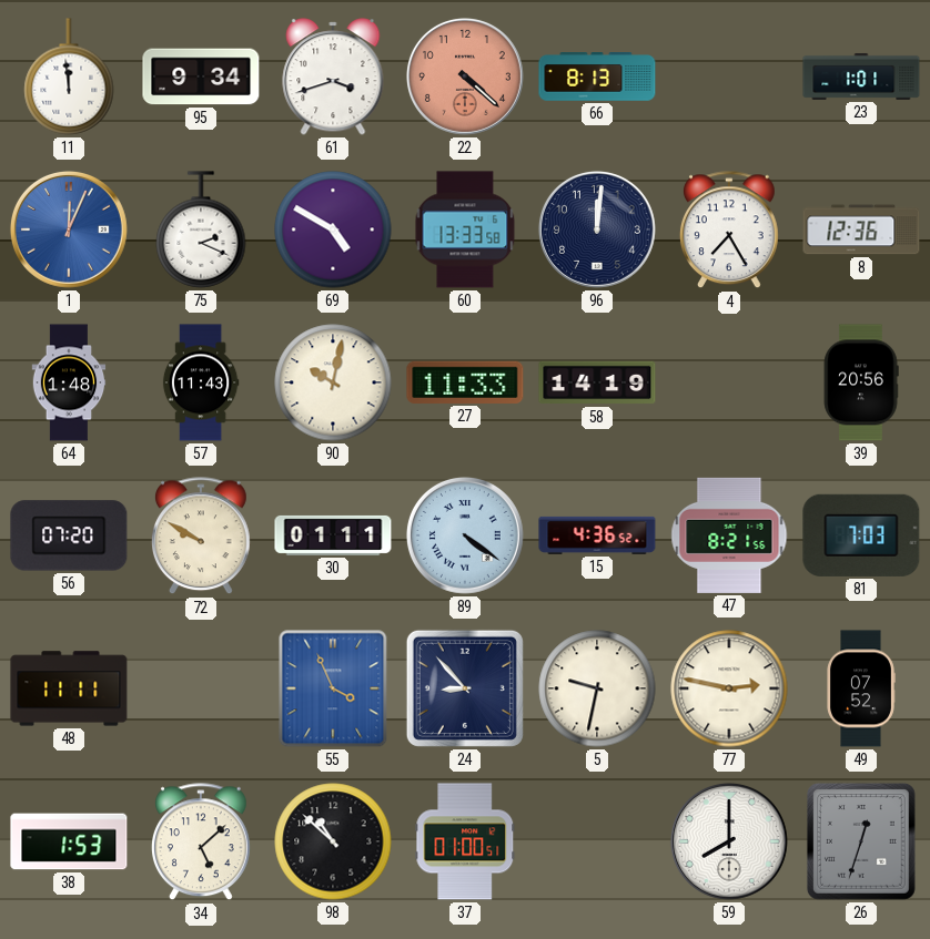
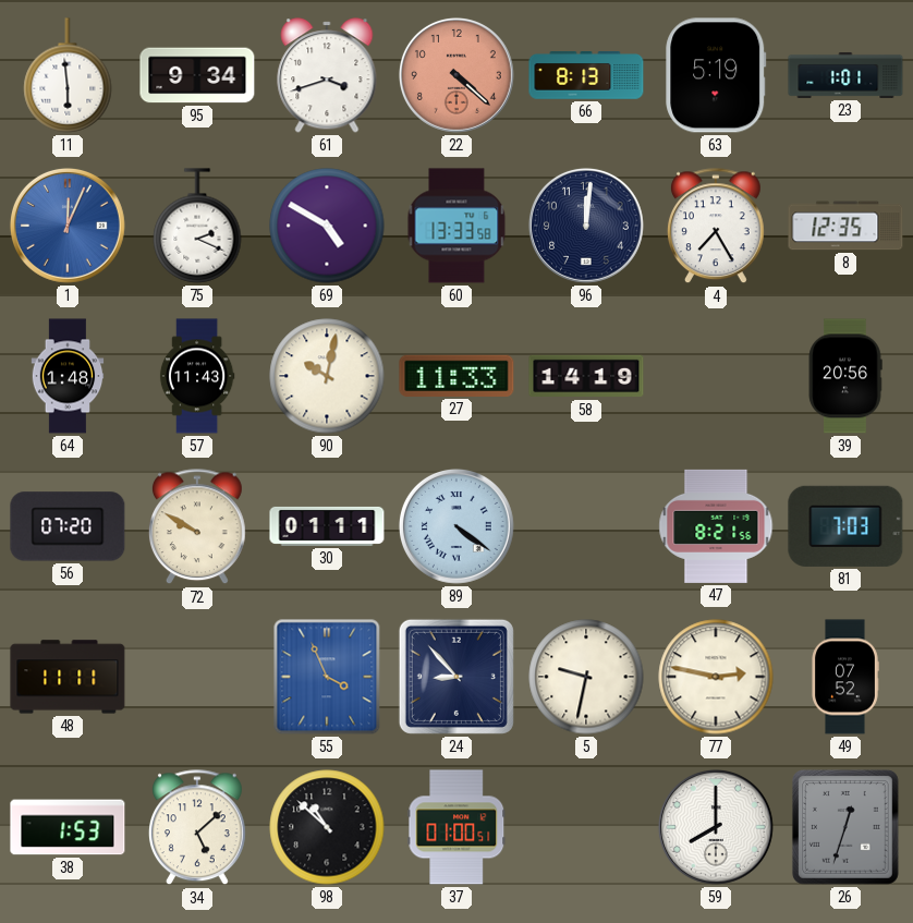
11: 11:59 -> 5:59
63: none -> 5:19
8: 12:36 -> 12:35
15: 4:36 -> none
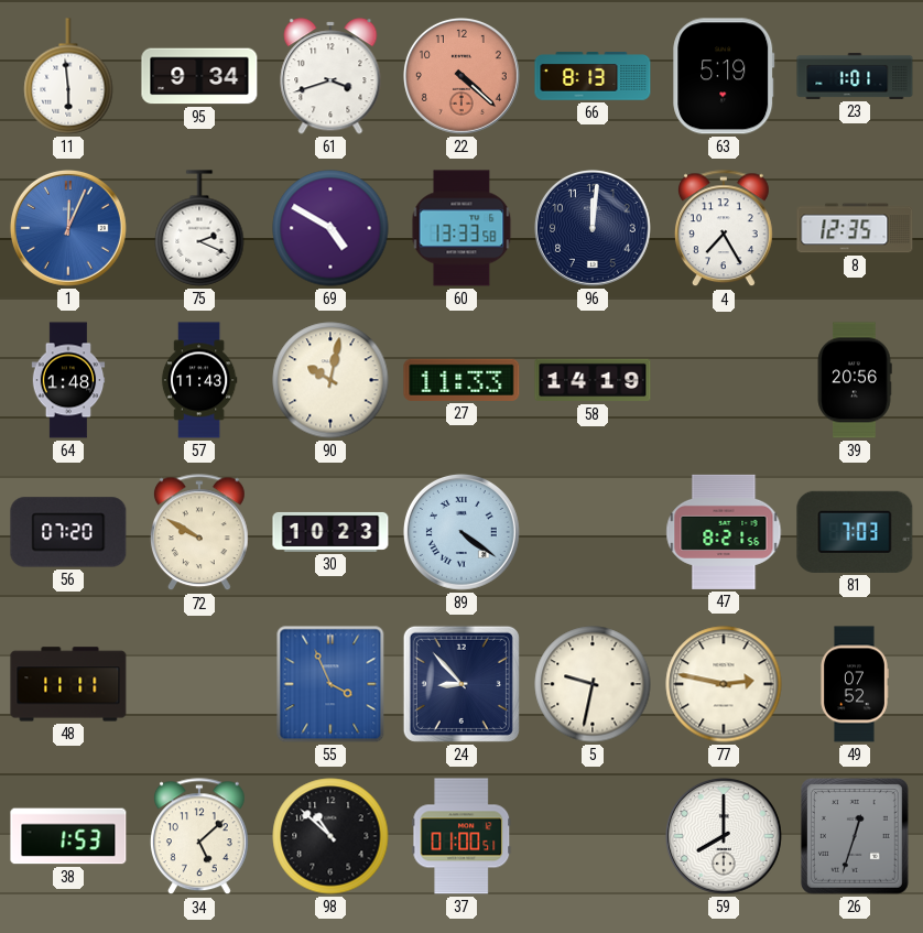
30: 01:11 -> 10:23
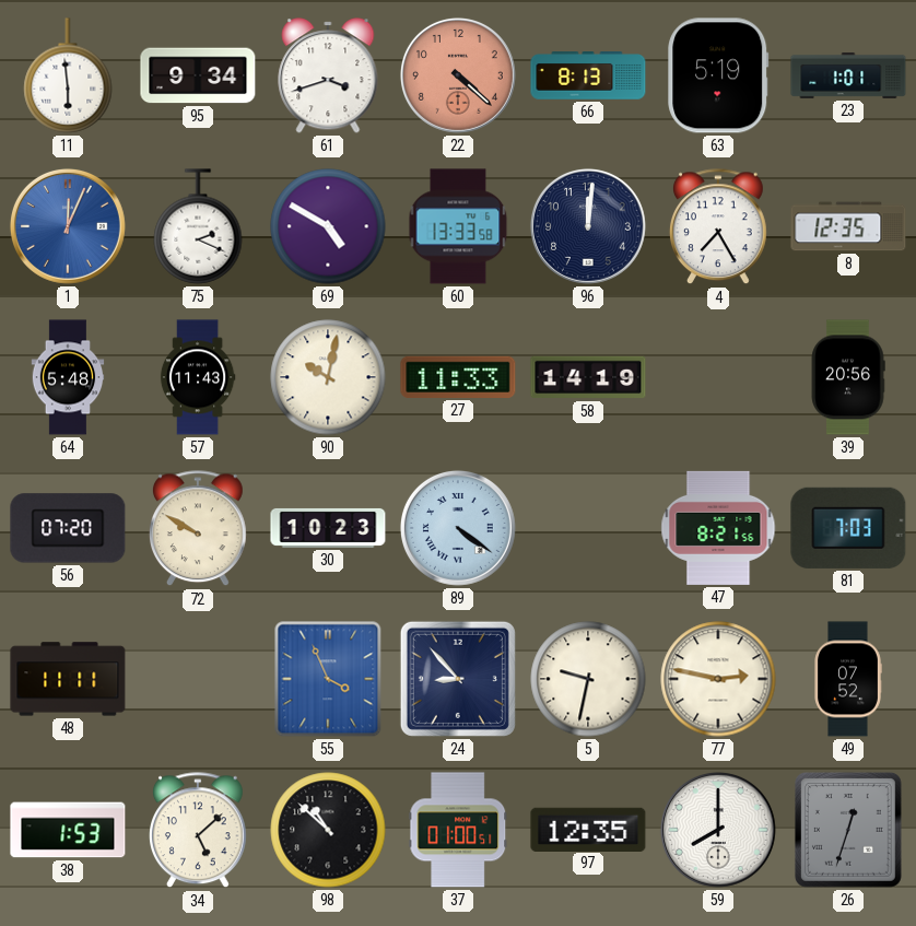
64: 1:48 -> 5:48
97: none -> 12:35
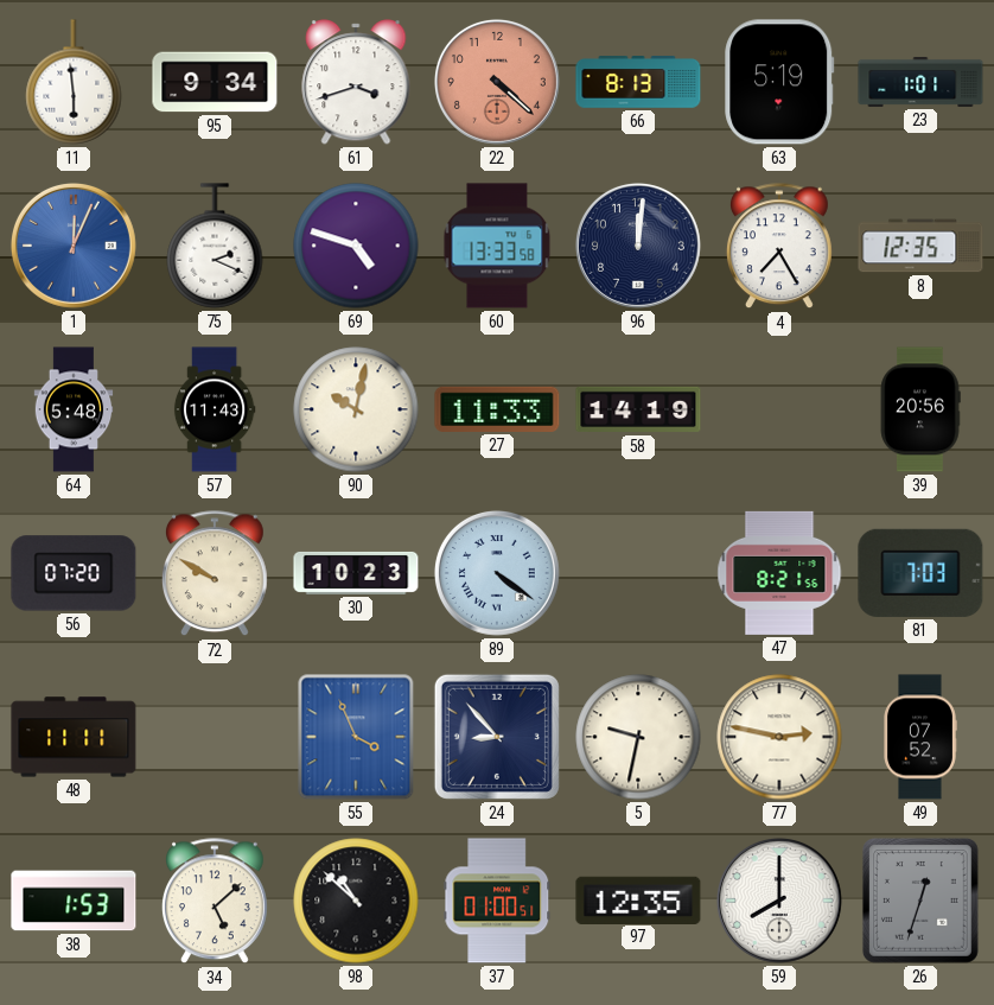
69: 4:50 -> 4:48
